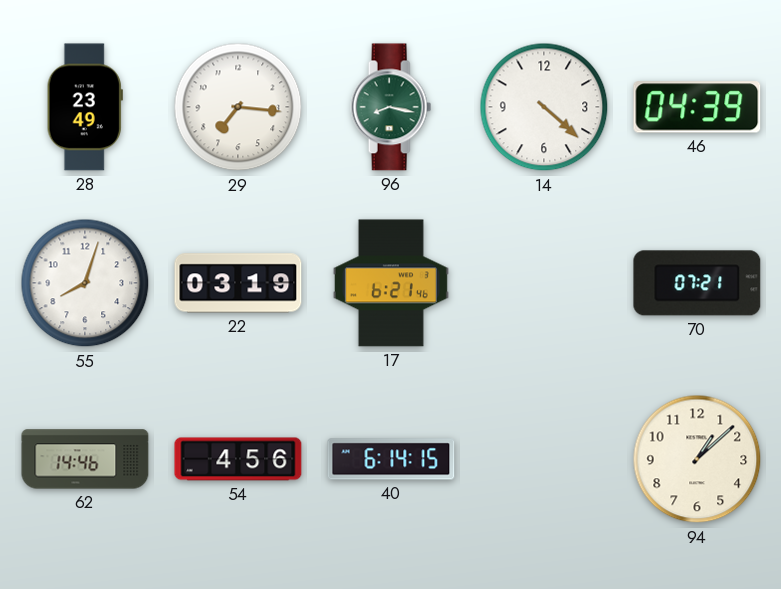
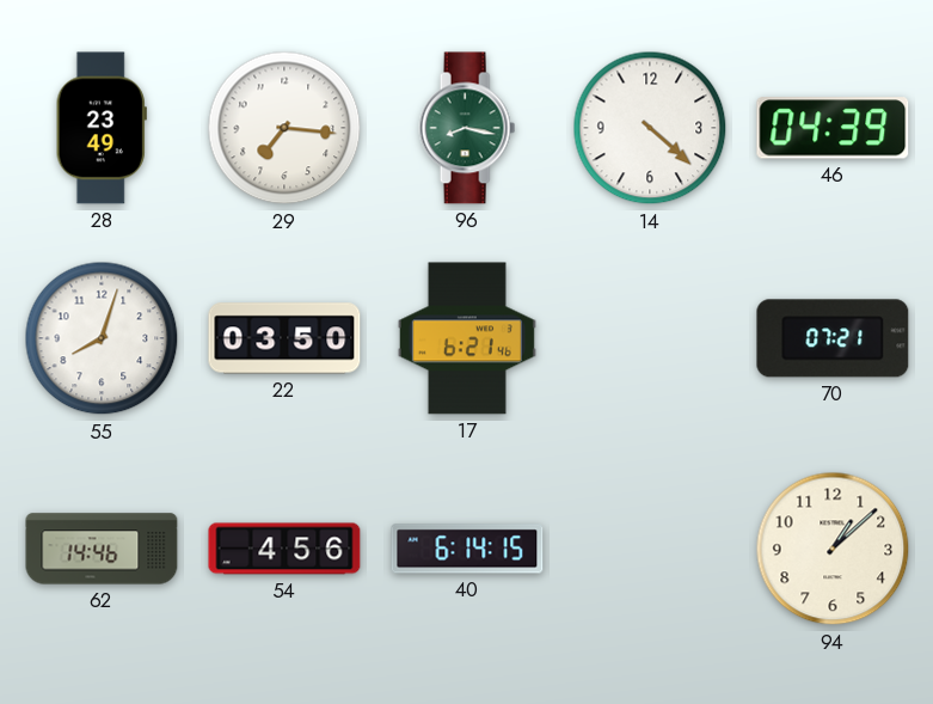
22: 03:19 -> 03:50
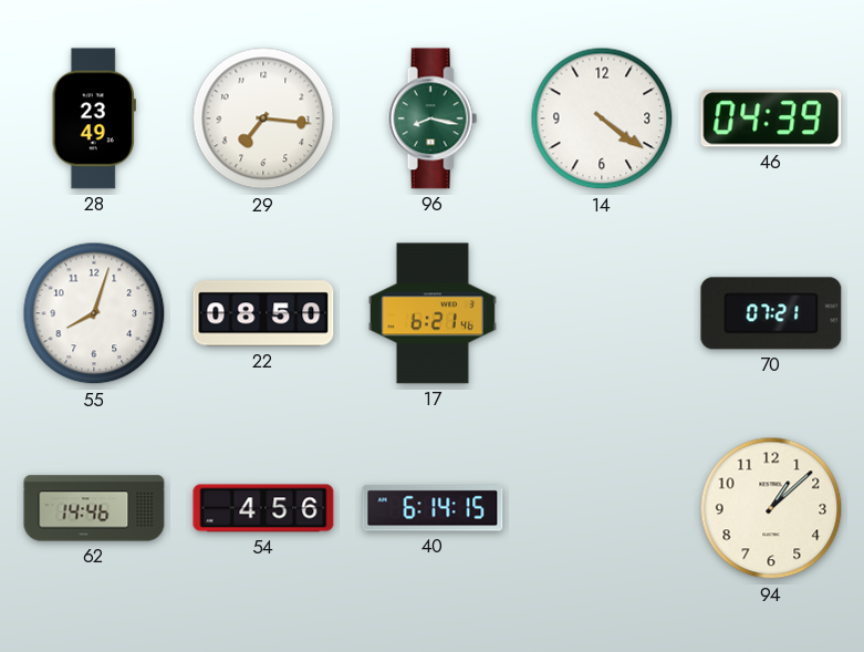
14: 4:22 -> 4:21
22: 03:50 -> 08:50
